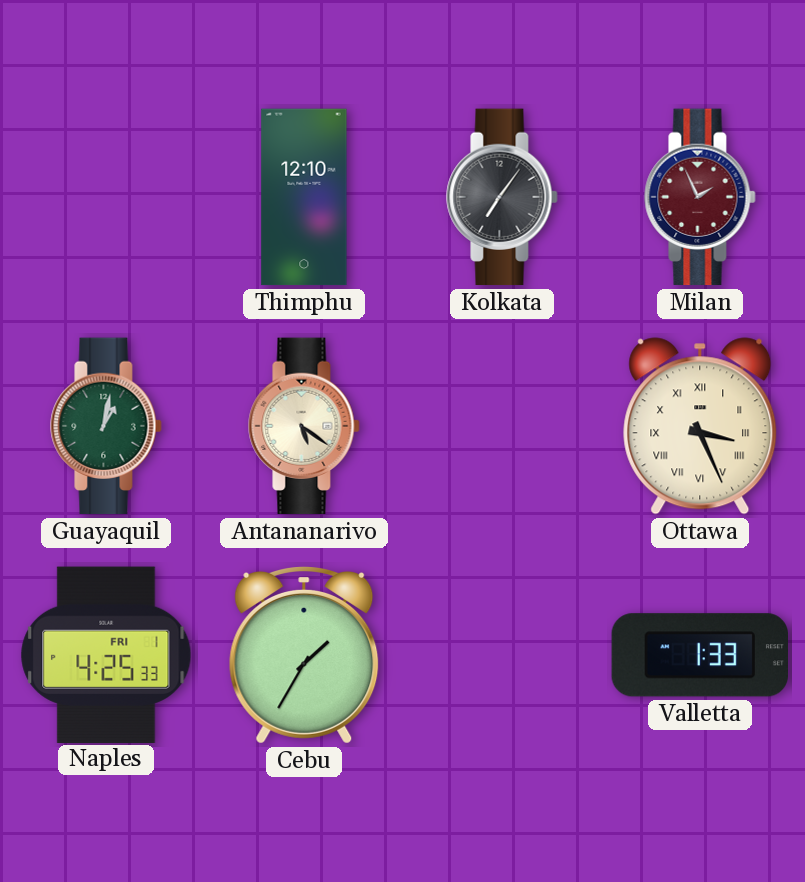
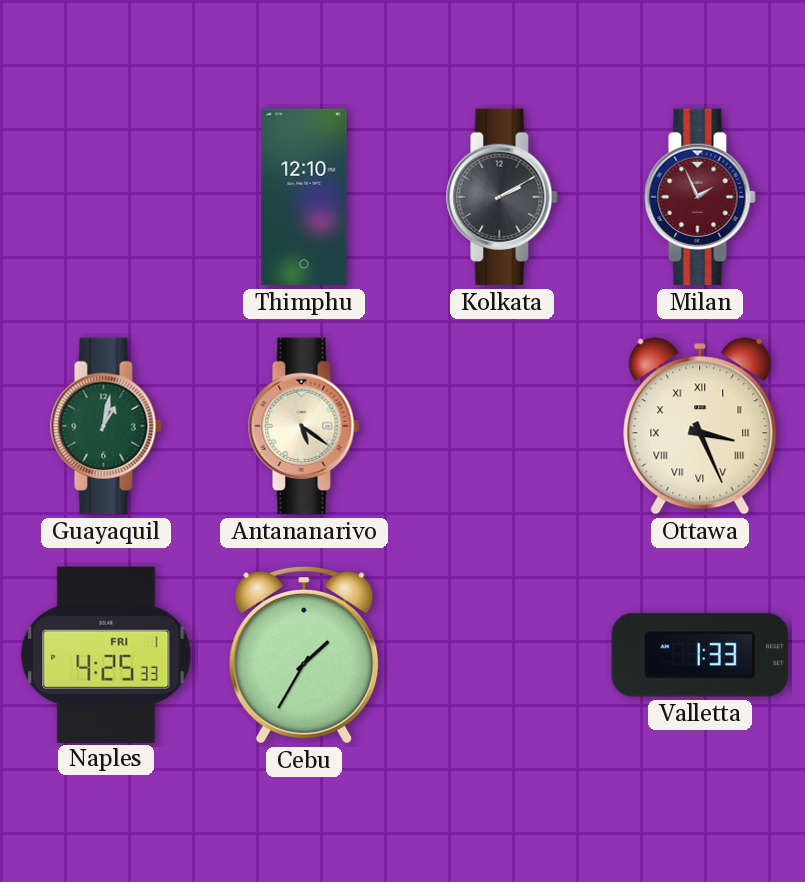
Kolkata: 7:06 -> 2:10
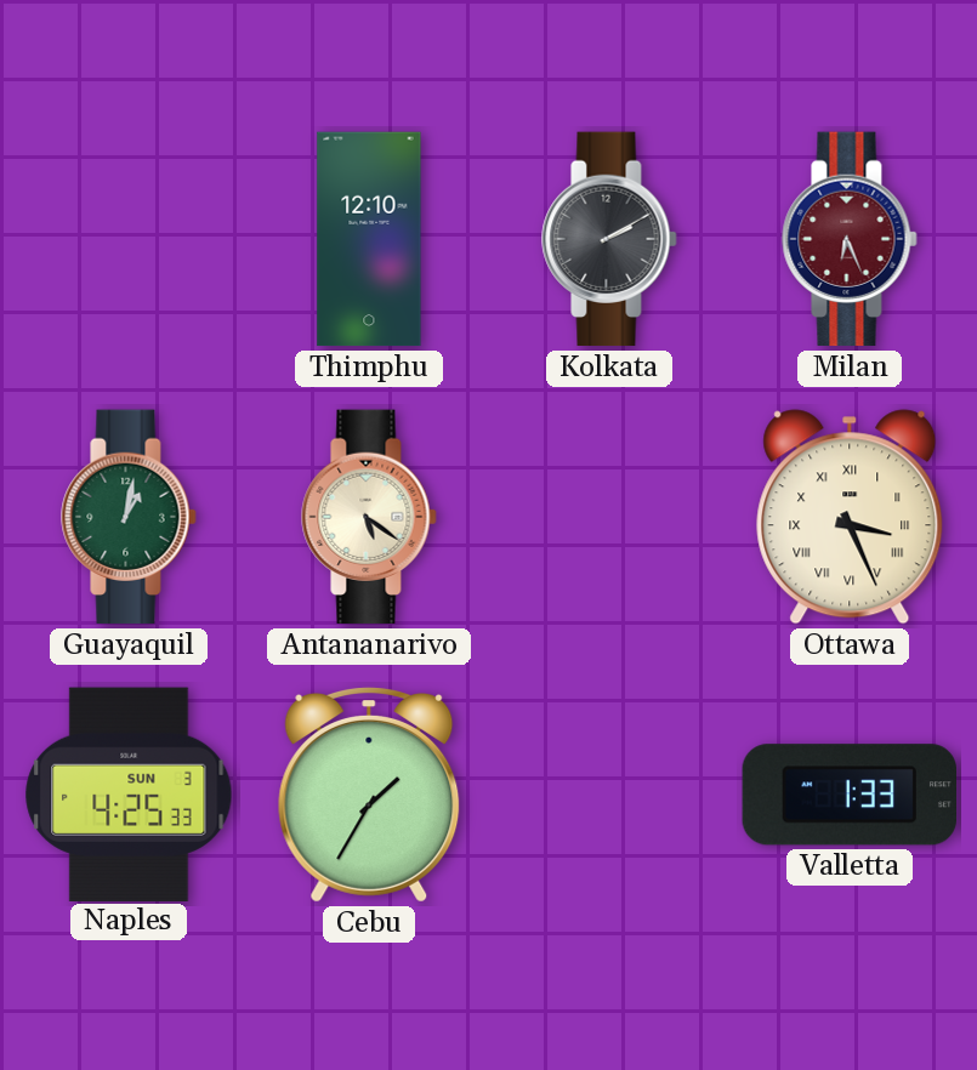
Milan: 1:56 -> 6:26
Naples date: FRI 1 -> SUN 3
